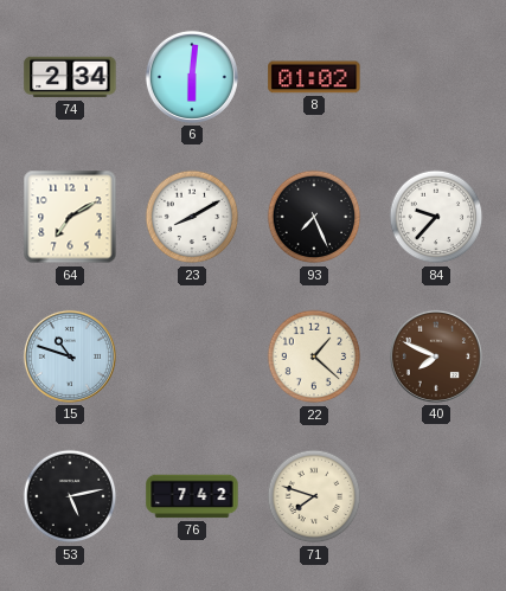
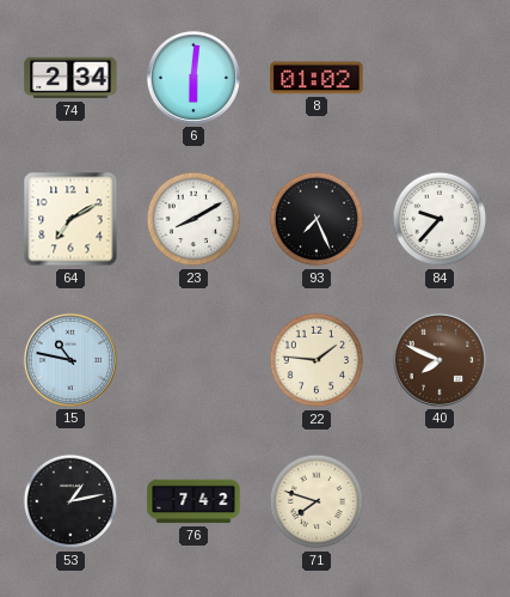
15: 10:48 -> 10:47
22: 1:22 -> 1:46
53: 5:13 -> 1:13
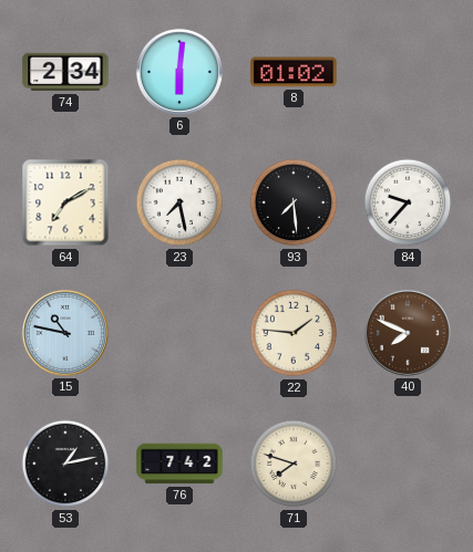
23: 8:10 -> 7:28
93: 7:26 -> 7:29
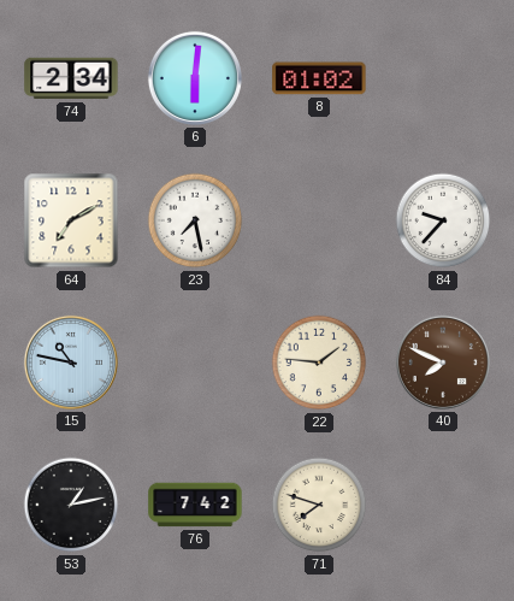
93: 7:29 -> none
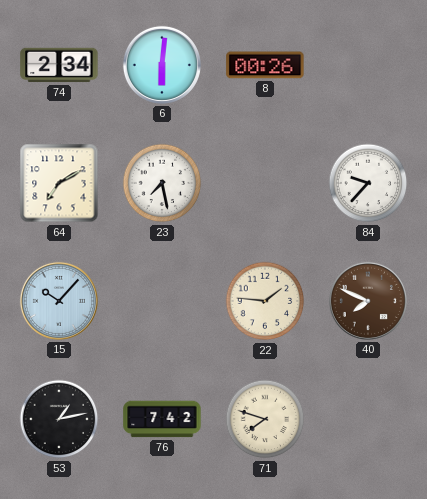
8: 01:02 -> 00:26
15: 10:47 -> 10:07
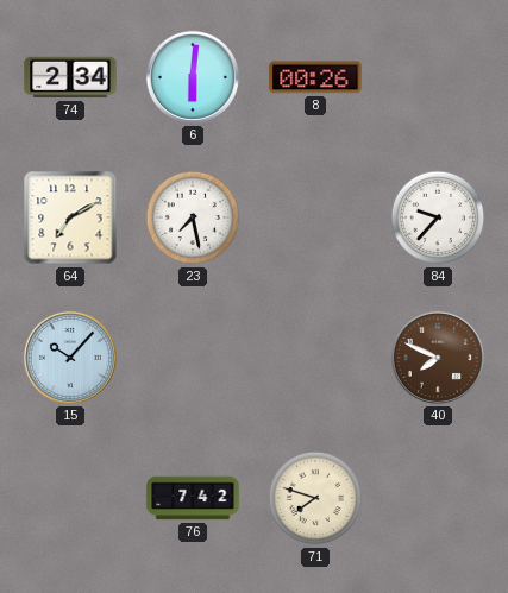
22: 1:46 -> none
53: 1:13 -> none
